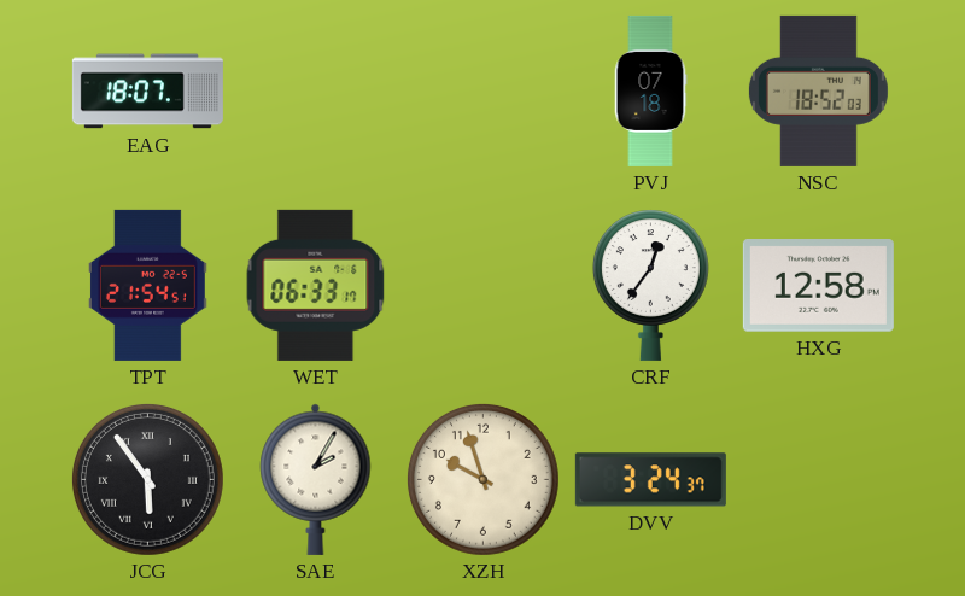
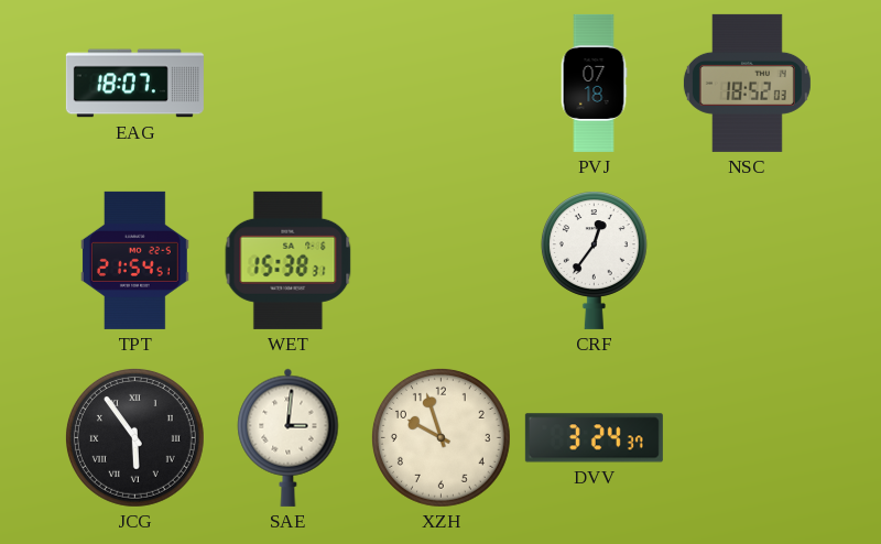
WET: 06:33 -> 15:38
HXG: 12:58 -> none
SAE: 2:05 -> 3:01
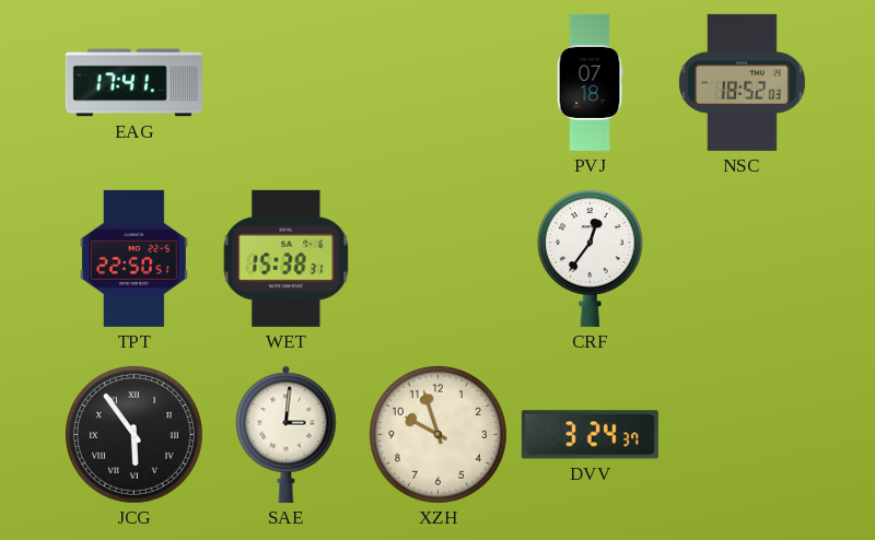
EAG: 18:07 -> 17:41
TPT: 21:54 -> 22:50
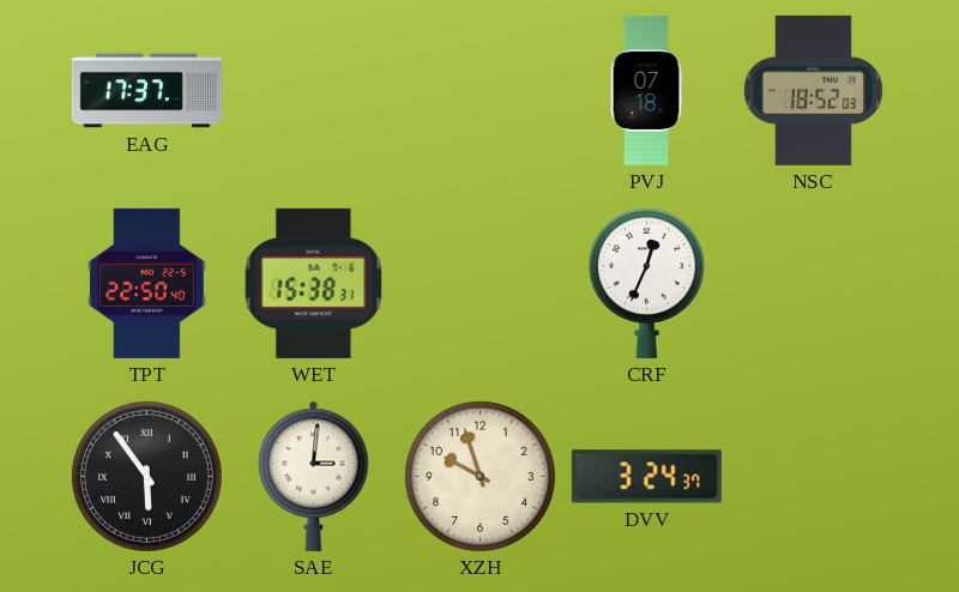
EAG: 17:41 -> 17:37
TPT: 22:50:51 -> 22:50:40
CRF: 12:36 -> 12:34
